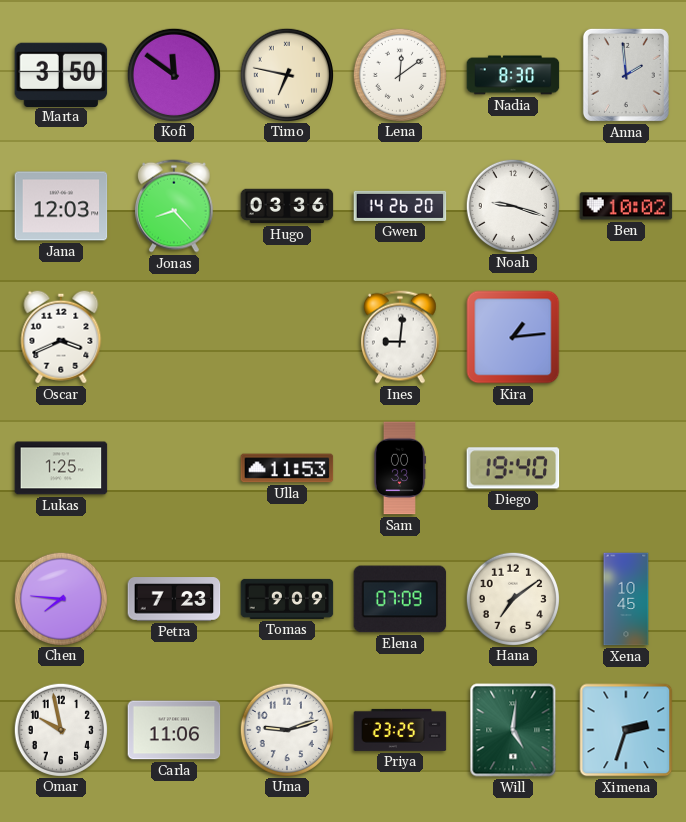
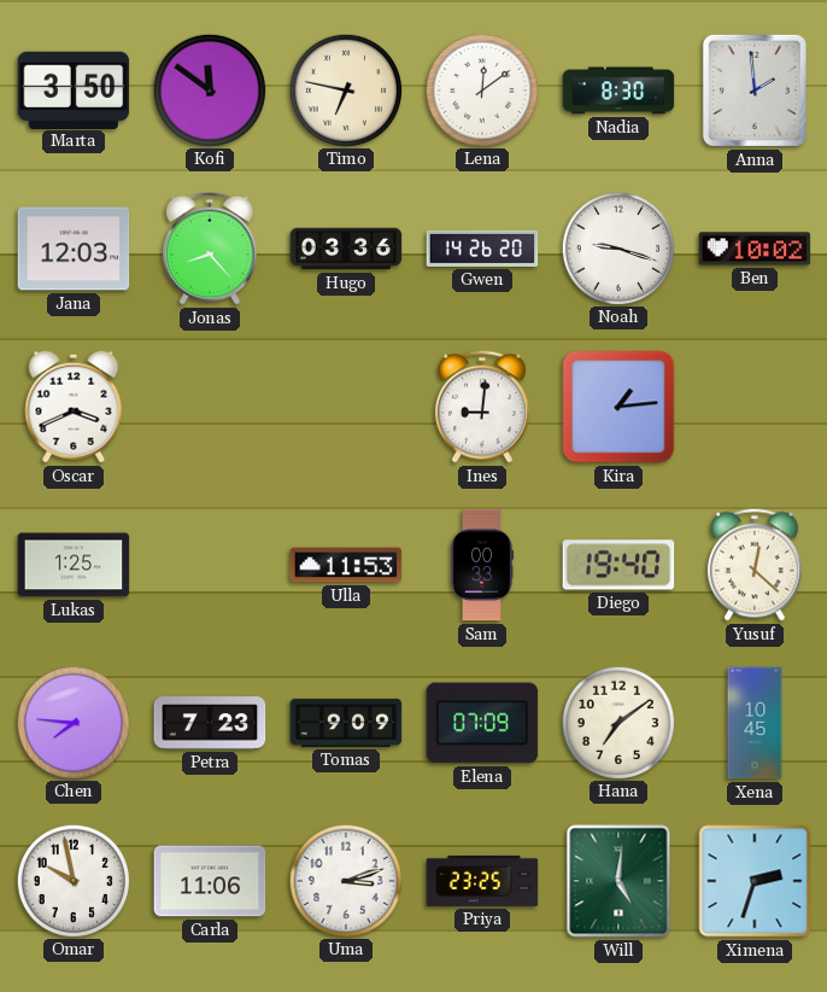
Yusuf: none -> 12:22
Uma: 9:12 -> 3:12
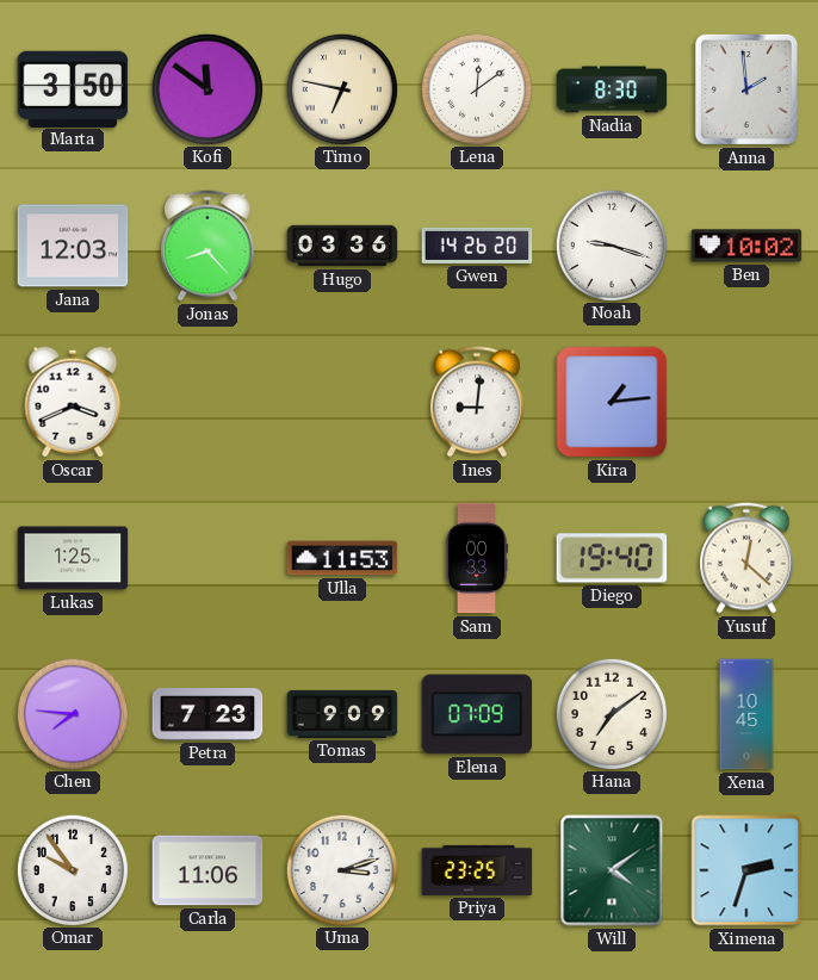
Omar: 9:58 -> 9:54
Will: 5:01 -> 4:09
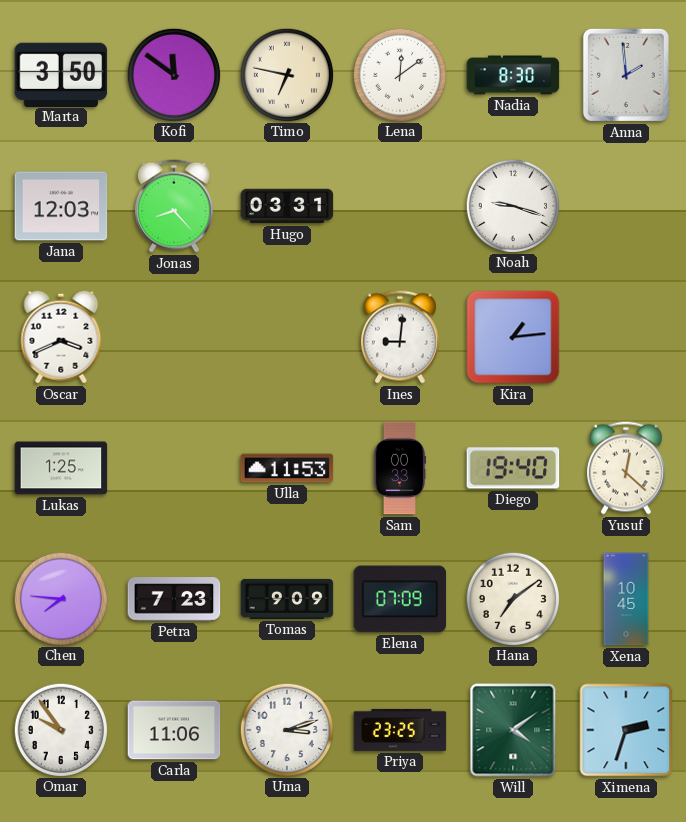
Hugo: 03:36 -> 03:31
Gwen: 14:26 -> none
Ben: 10:02 -> none
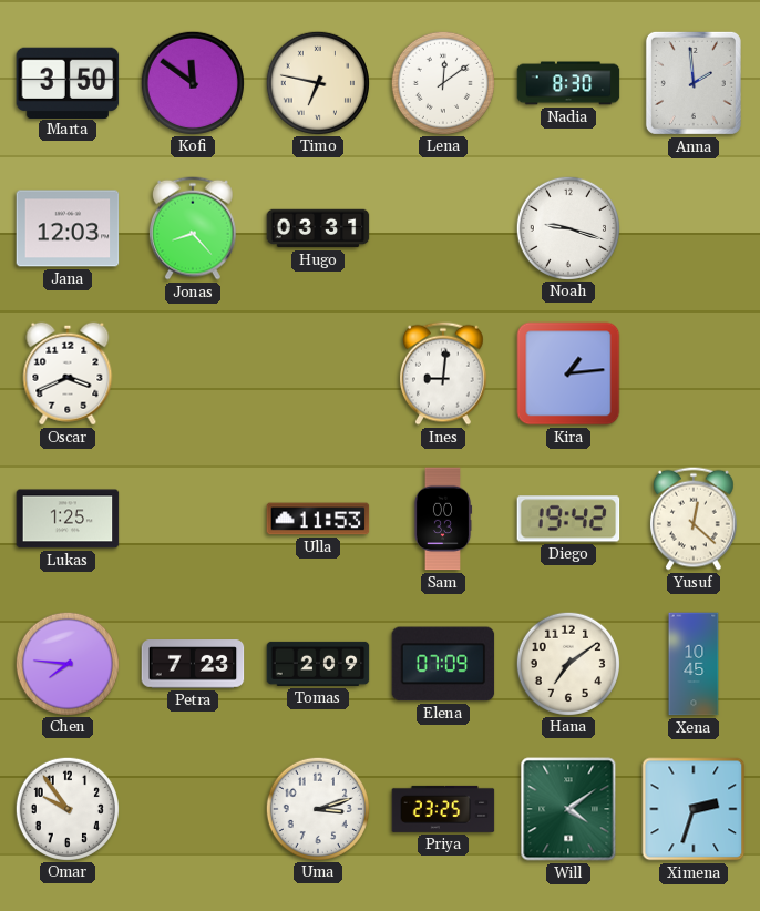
Diego: 19:40 -> 19:42
Tomas: 9:09 -> 2:09
Carla: 11:06 -> none
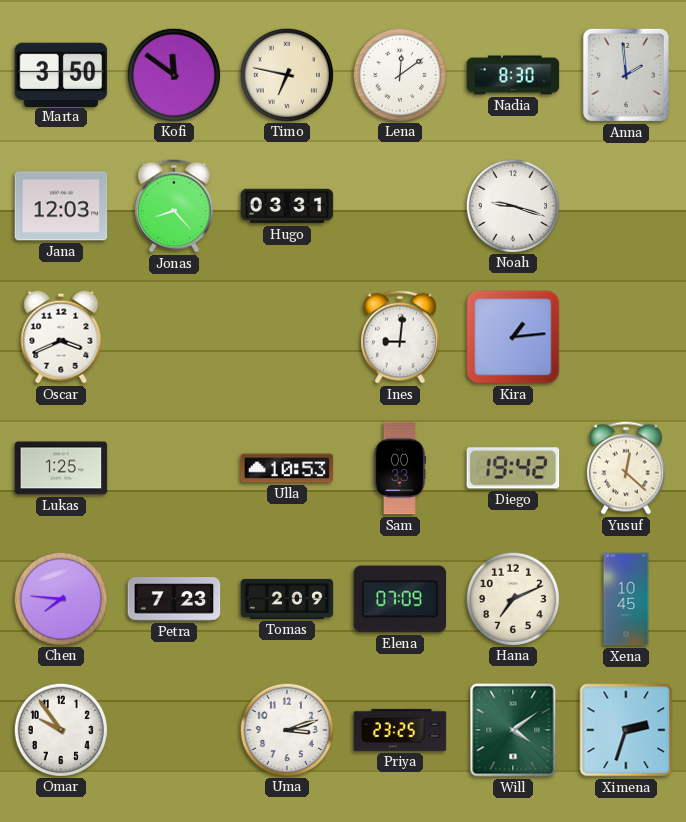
Ulla: 11:53 -> 10:53
Hana: 7:09 -> 7:11
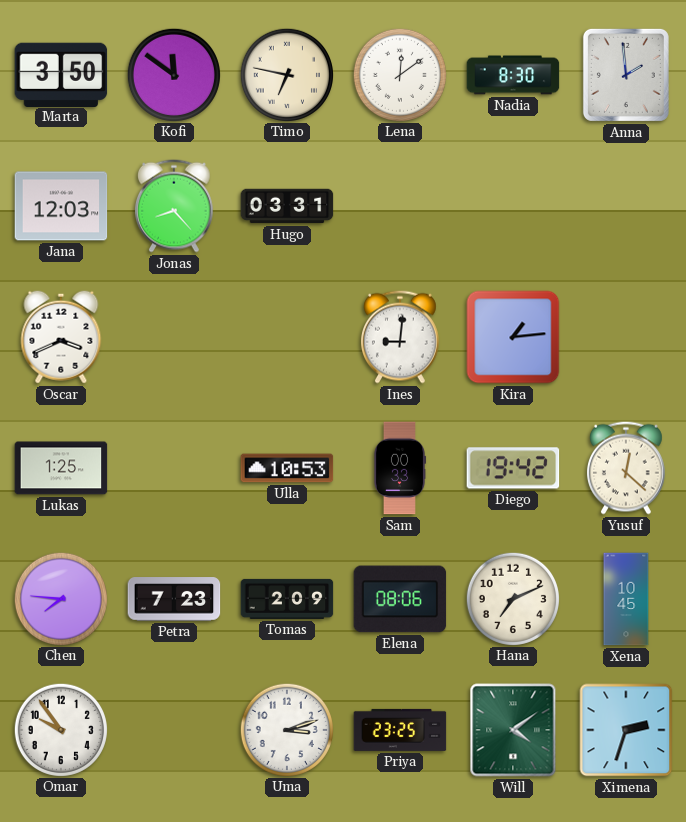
Noah: 9:18 -> none
Elena: 07:09 -> 08:06
